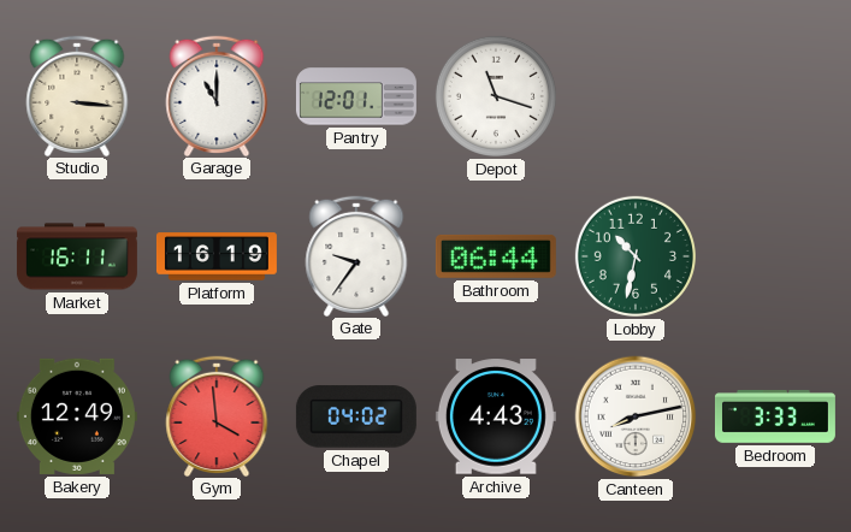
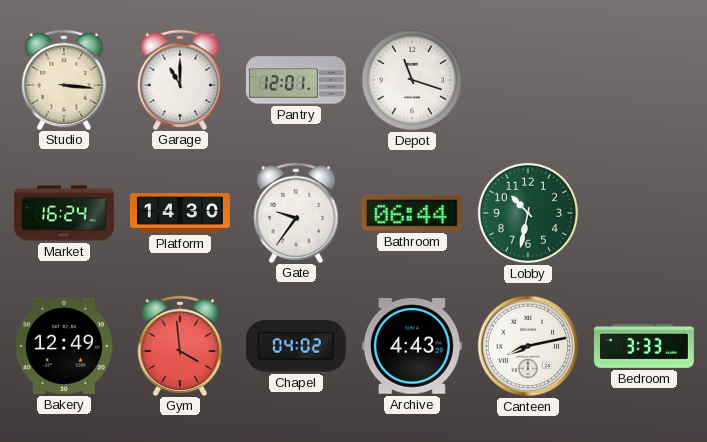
Market: 16:11 -> 16:24
Platform: 16:19 -> 14:30
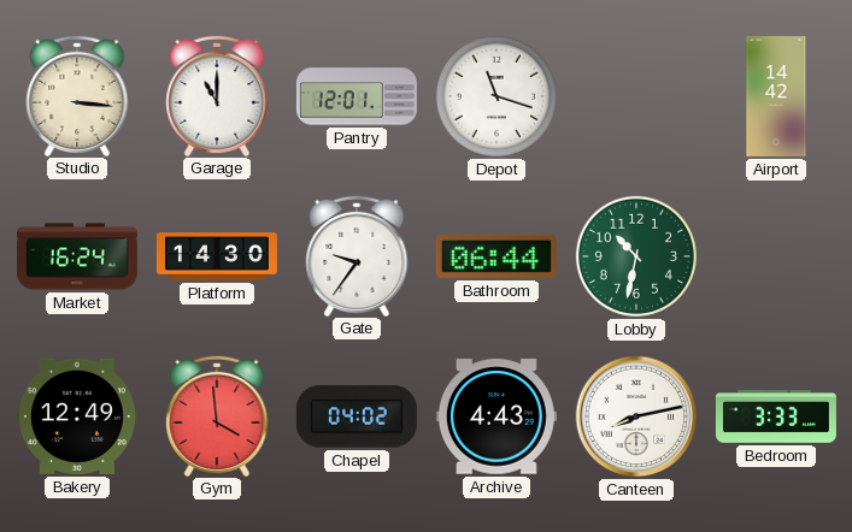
Airport: none -> 14:42
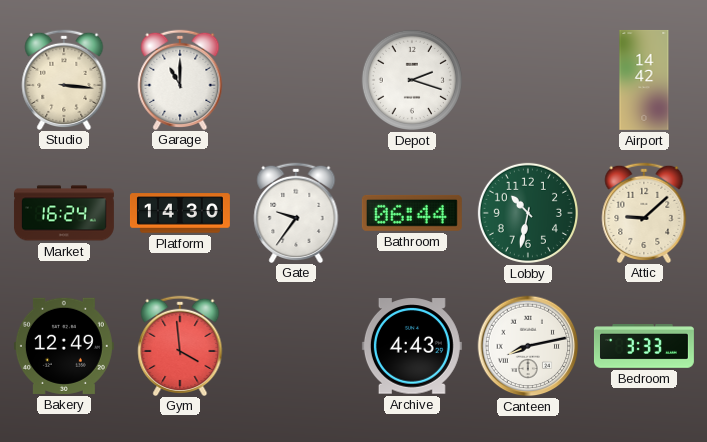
Pantry: 12:01 -> none
Depot: 11:18 -> 2:18
Attic: none -> 9:08
Chapel: 04:02 -> none
